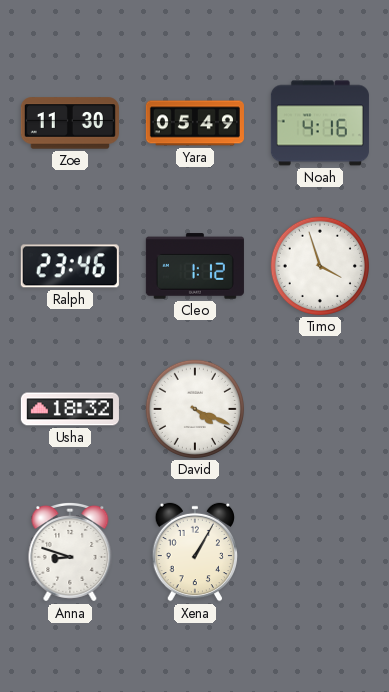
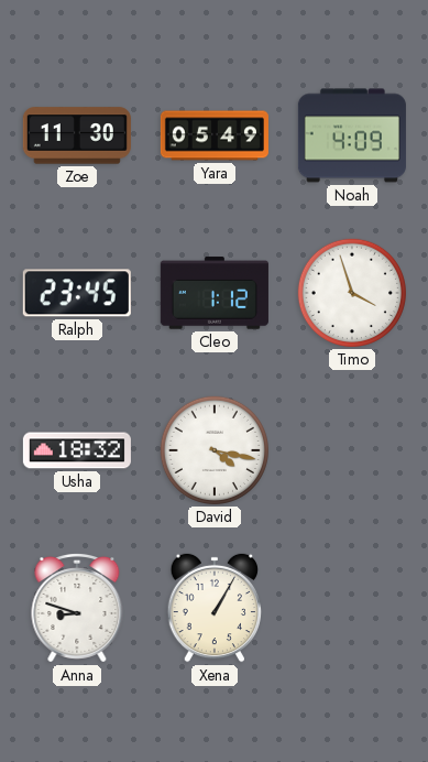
Noah: 4:16 -> 4:09
Ralph: 23:46 -> 23:45
David: 4:19 -> 4:17
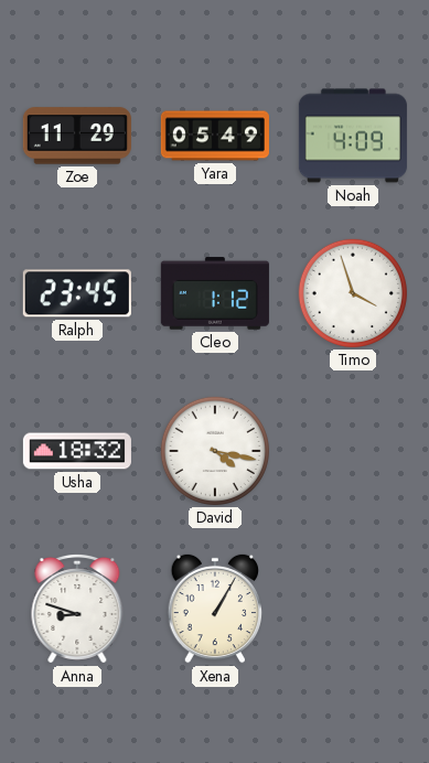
Zoe: 11:30 -> 11:29
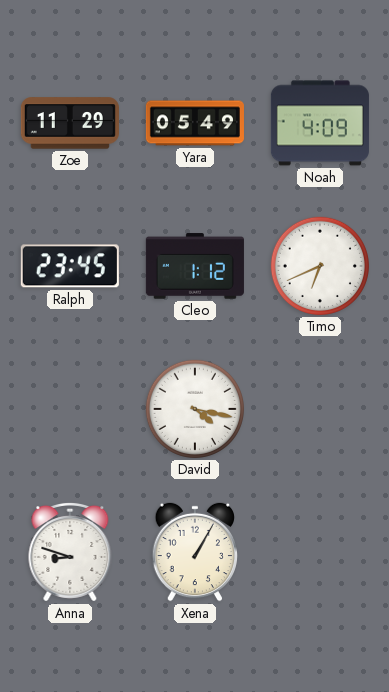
Timo: 3:57 -> 6:41
Usha: 18:32 -> none
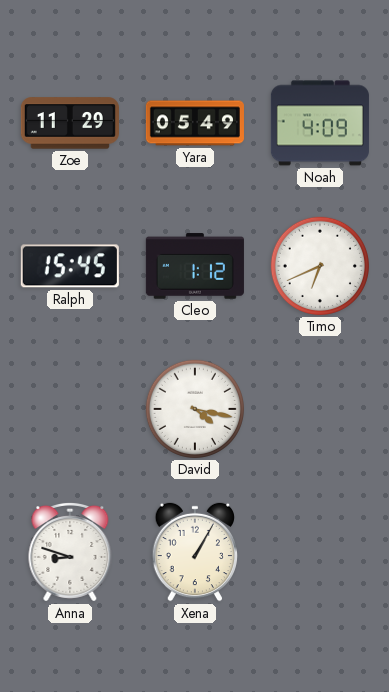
Ralph: 23:45 -> 15:45
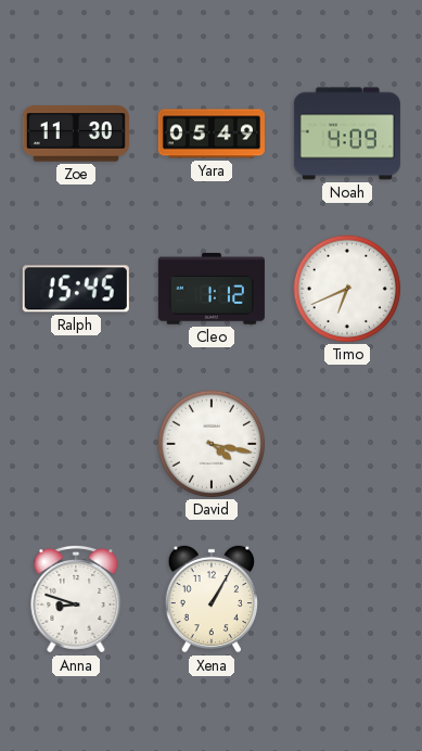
Zoe: 11:29 -> 11:30
